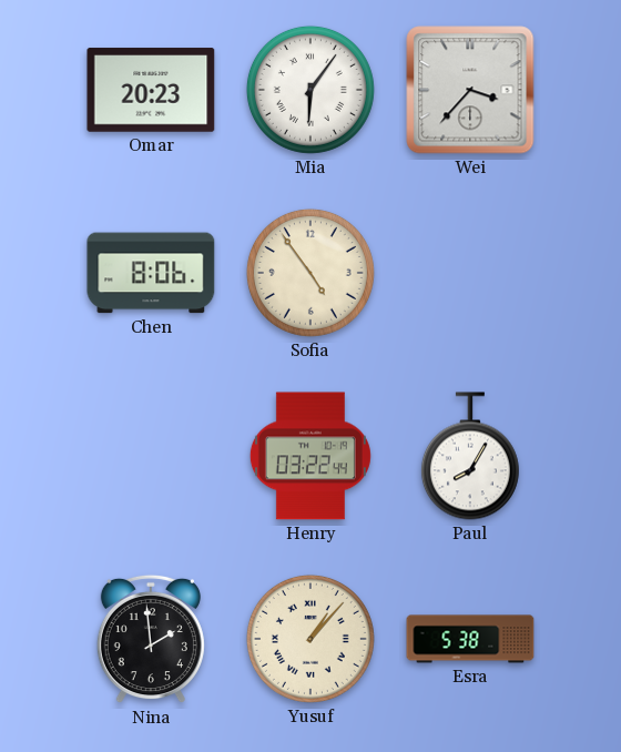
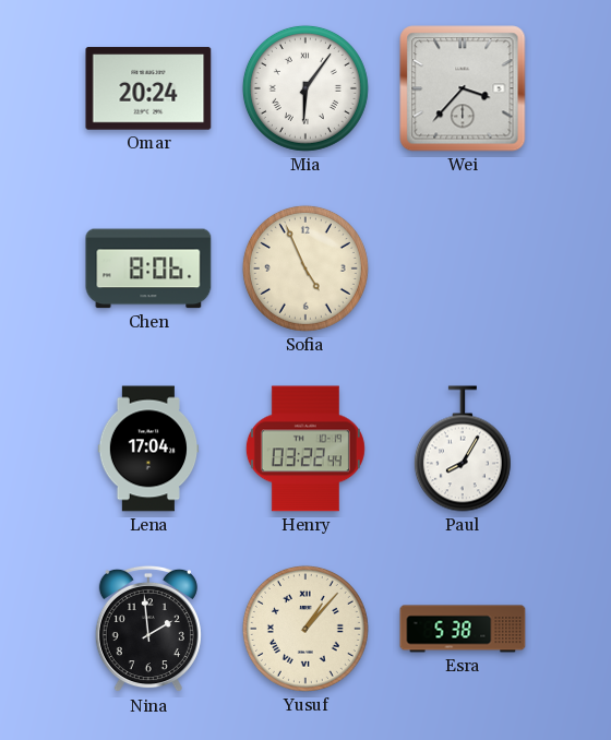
Omar: 20:23 -> 20:24
Sofia: 4:54 -> 4:56
Lena: none -> 17:04
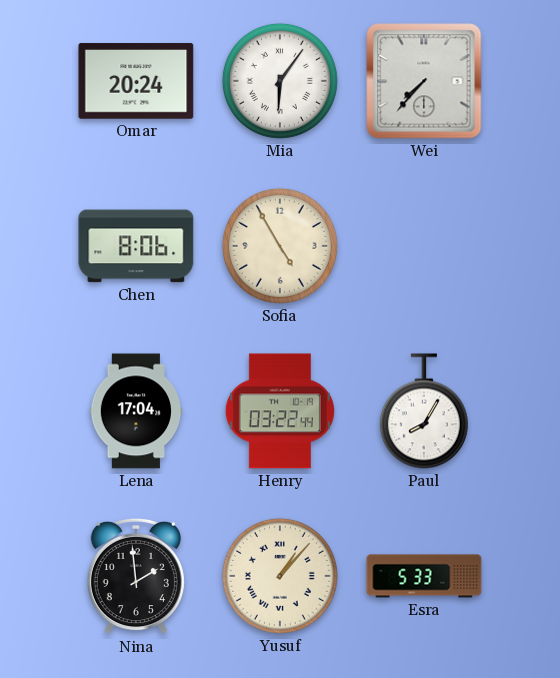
Wei: 3:37 -> 7:37
Sofia: 4:56 -> 4:55
Esra: 5:38 -> 5:33
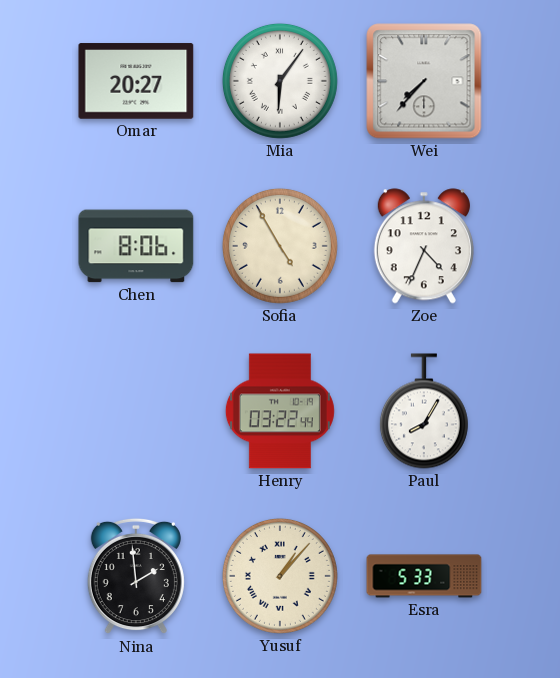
Omar: 20:24 -> 20:27
Zoe: none -> 4:34
Lena: 17:04 -> none
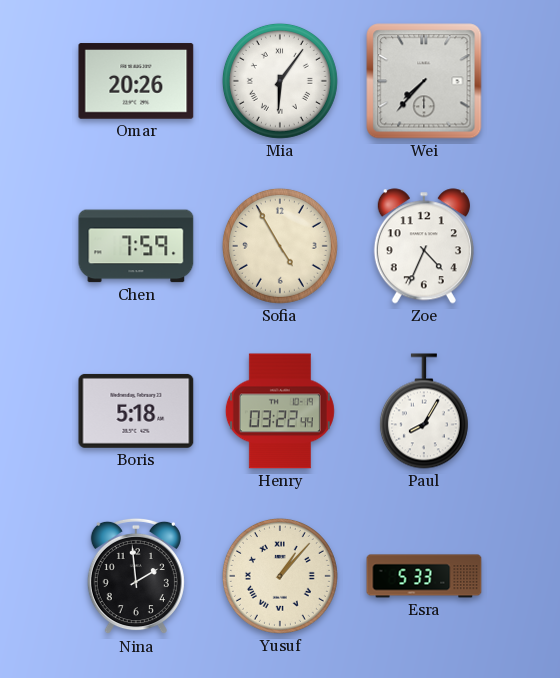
Omar: 20:27 -> 20:26
Chen: 8:06 -> 7:59
Boris: none -> 5:18
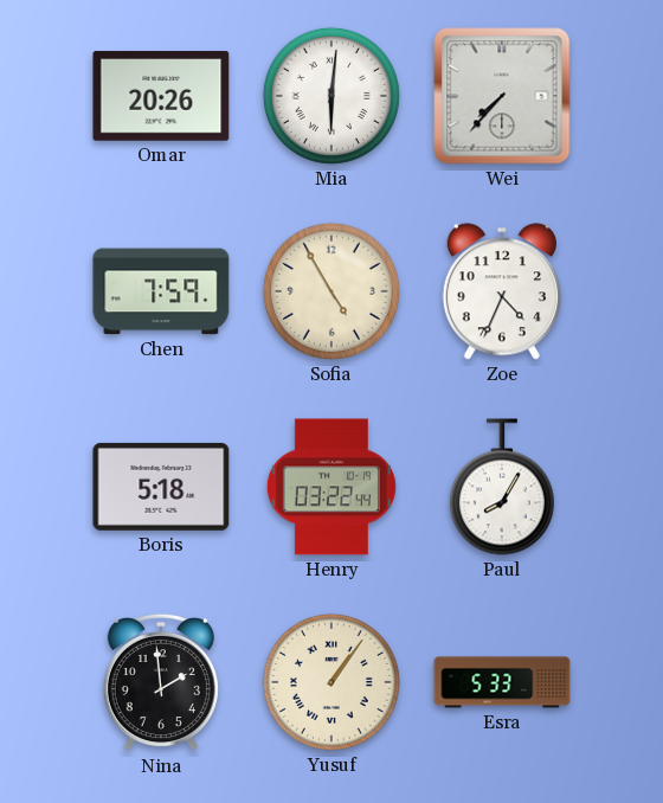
Mia: 6:06 -> 6:01
Yusuf: 1:07 -> 1:06
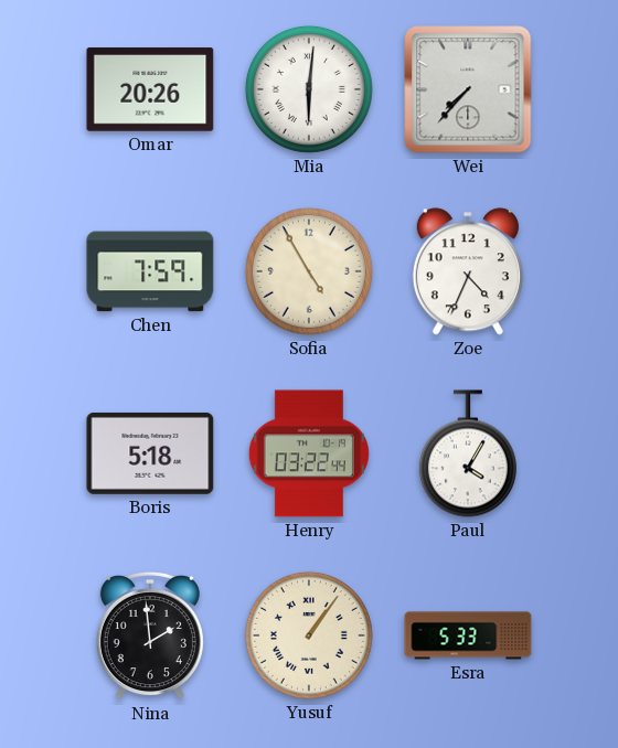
Paul: 8:05 -> 4:05
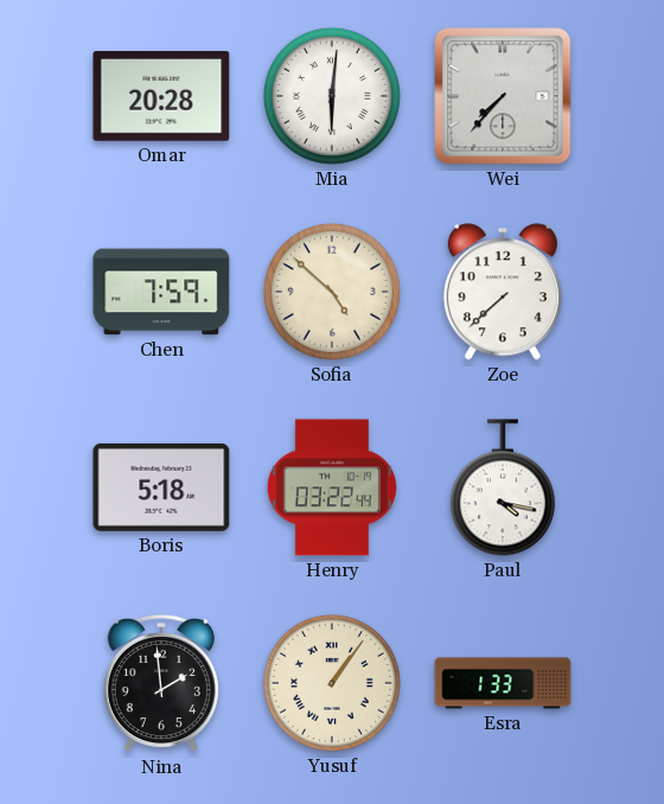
Omar: 20:26 -> 20:28
Sofia: 4:55 -> 4:52
Zoe: 4:34 -> 7:38
Paul: 4:05 -> 4:17
Esra: 5:33 -> 1:33
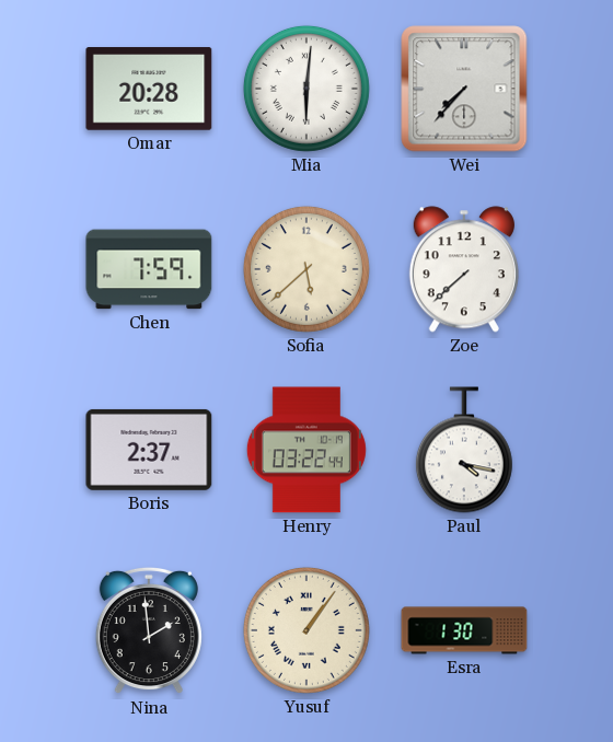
Sofia: 4:52 -> 5:38
Boris: 5:18 -> 2:37
Esra: 1:33 -> 1:30
